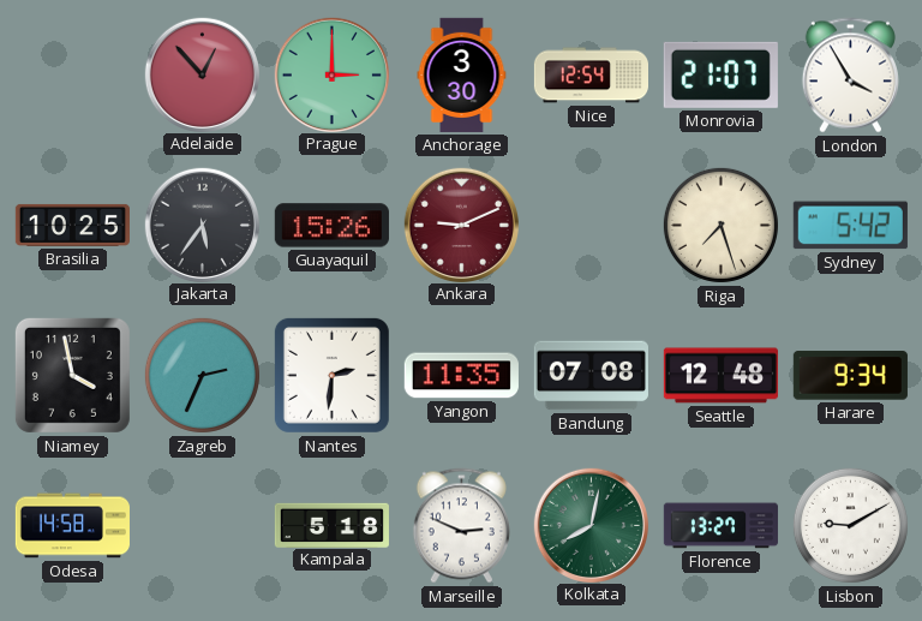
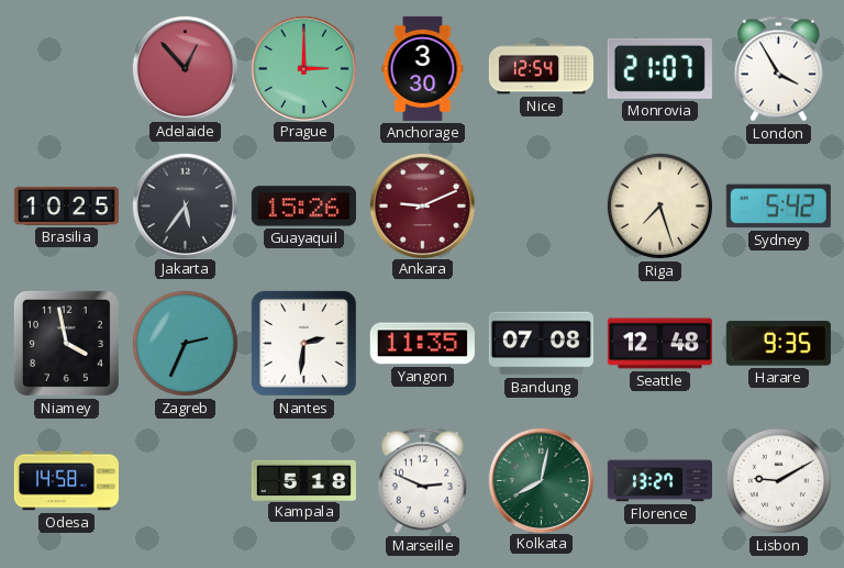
Harare: 9:34 -> 9:35
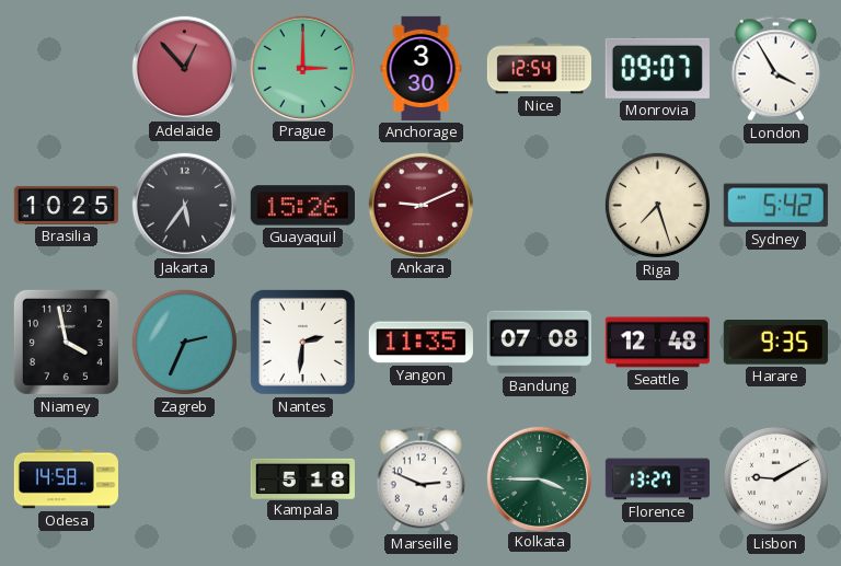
Monrovia: 21:07 -> 09:07
Kolkata: 8:02 -> 3:45
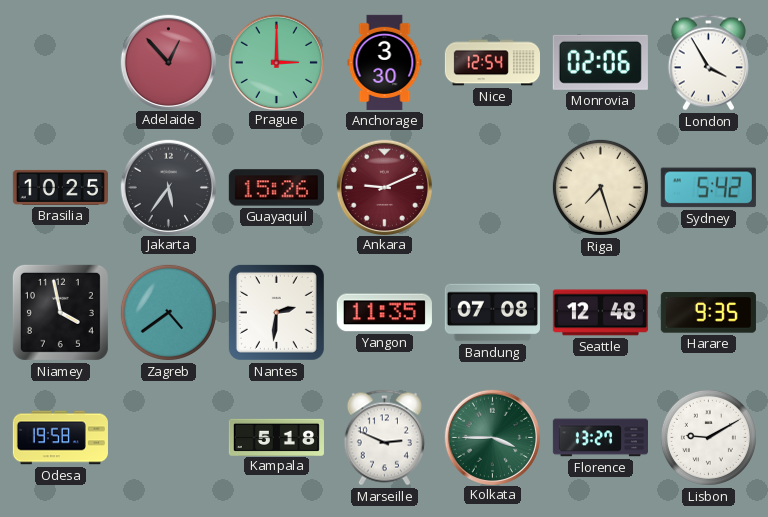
Monrovia: 09:07 -> 02:06
Zagreb: 2:34 -> 4:39
Odesa: 14:58 -> 19:58
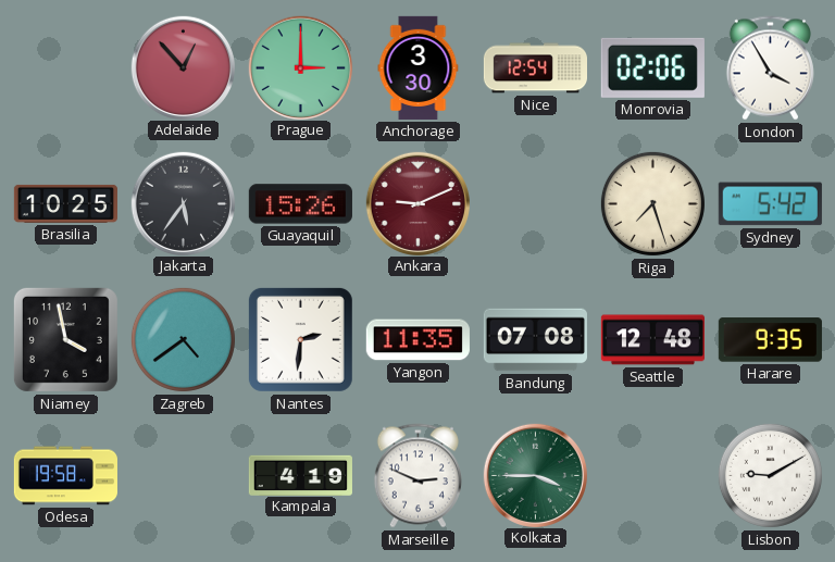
Kampala: 5:18 -> 4:19
Florence: 13:27 -> none
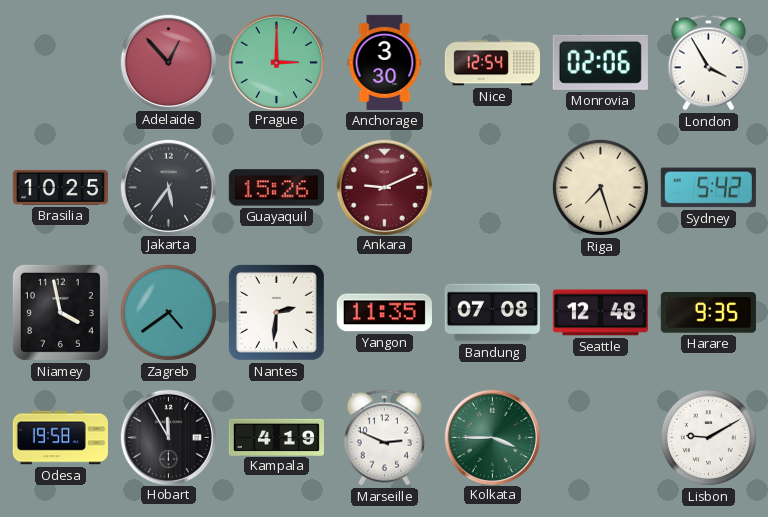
Hobart: none -> 11:55
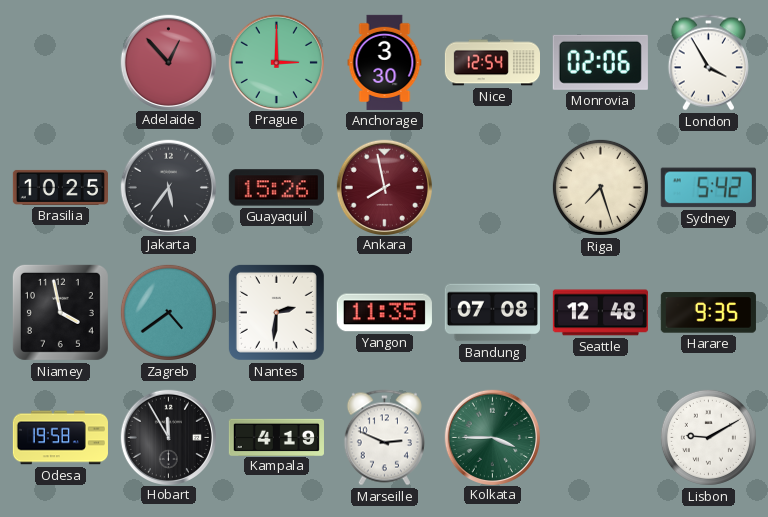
Ankara: 9:11 -> 7:58
